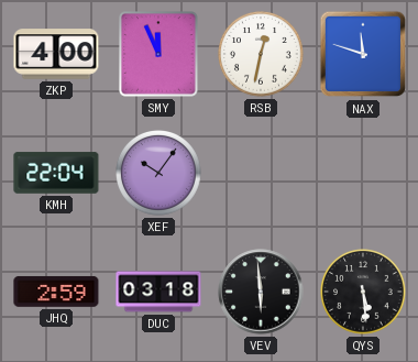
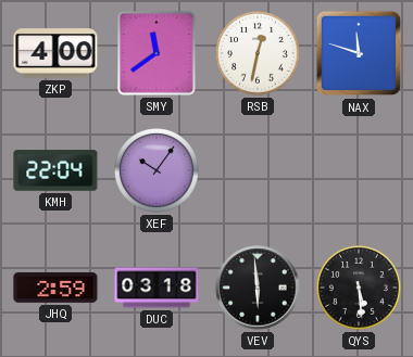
SMY: 11:56 -> 11:39
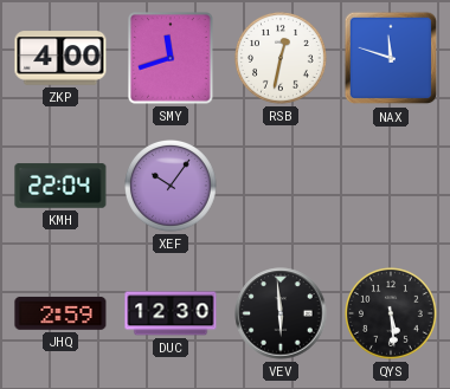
SMY: 11:39 -> 11:42
DUC: 03:18 -> 12:30
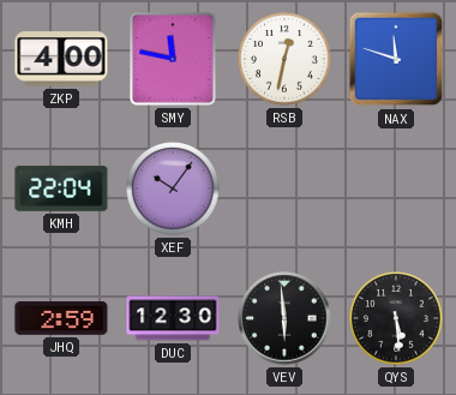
SMY: 11:42 -> 11:47
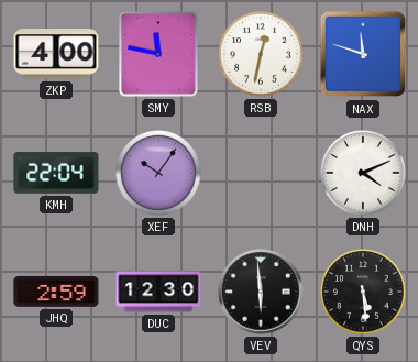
DNH: none -> 4:11
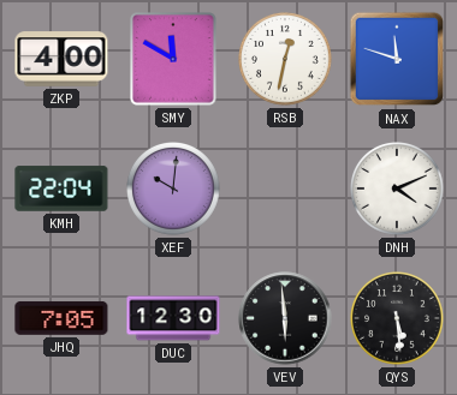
SMY: 11:47 -> 11:50
XEF: 10:06 -> 10:01
JHQ: 2:59 -> 7:05
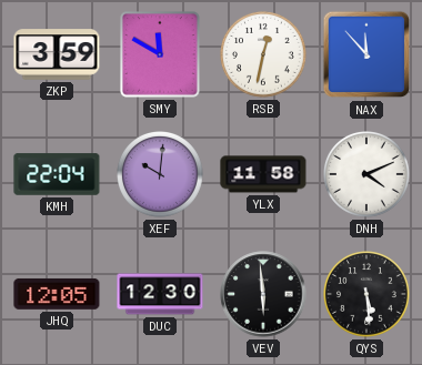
ZKP: 4:00 -> 3:59
NAX: 11:48 -> 11:53
YLX: none -> 11:58
JHQ: 7:05 -> 12:05
